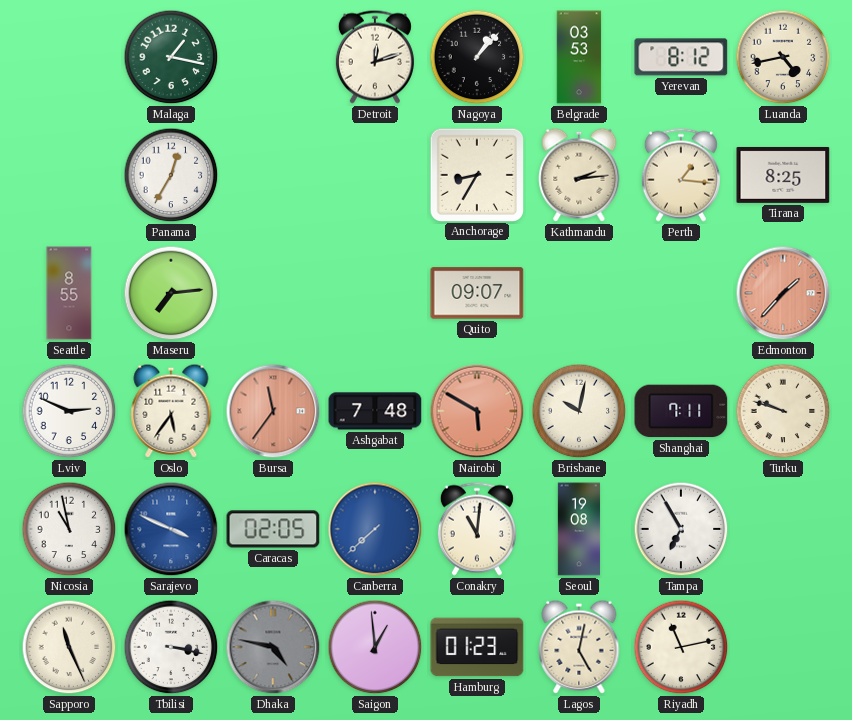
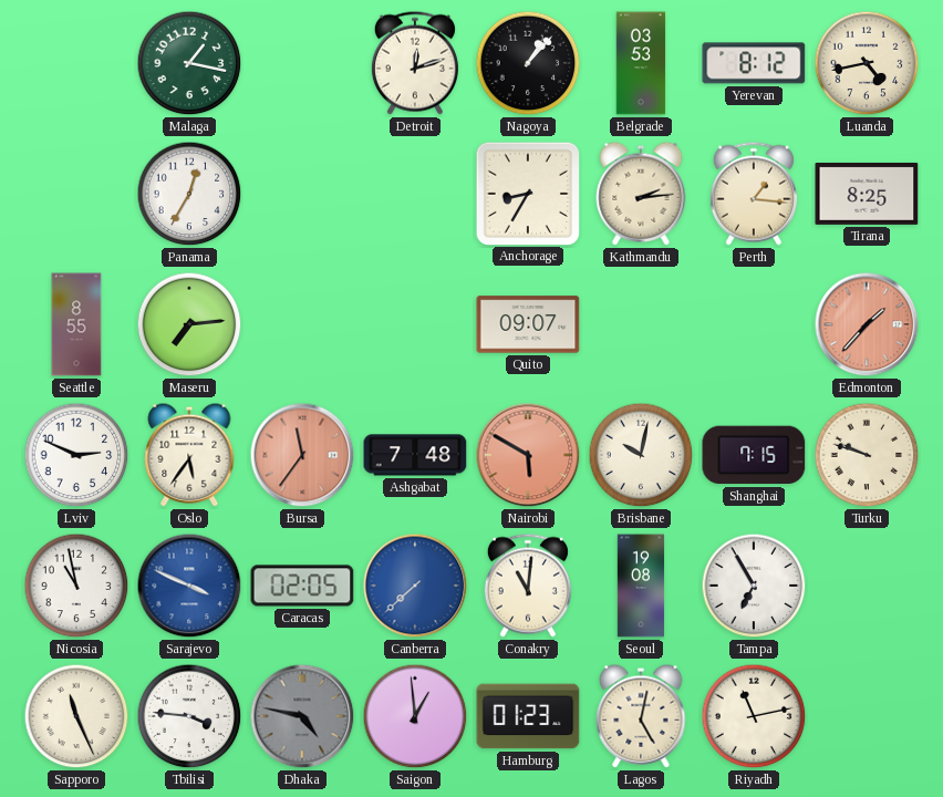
Shanghai: 7:11 -> 7:15
Tbilisi: 3:17 -> 3:46
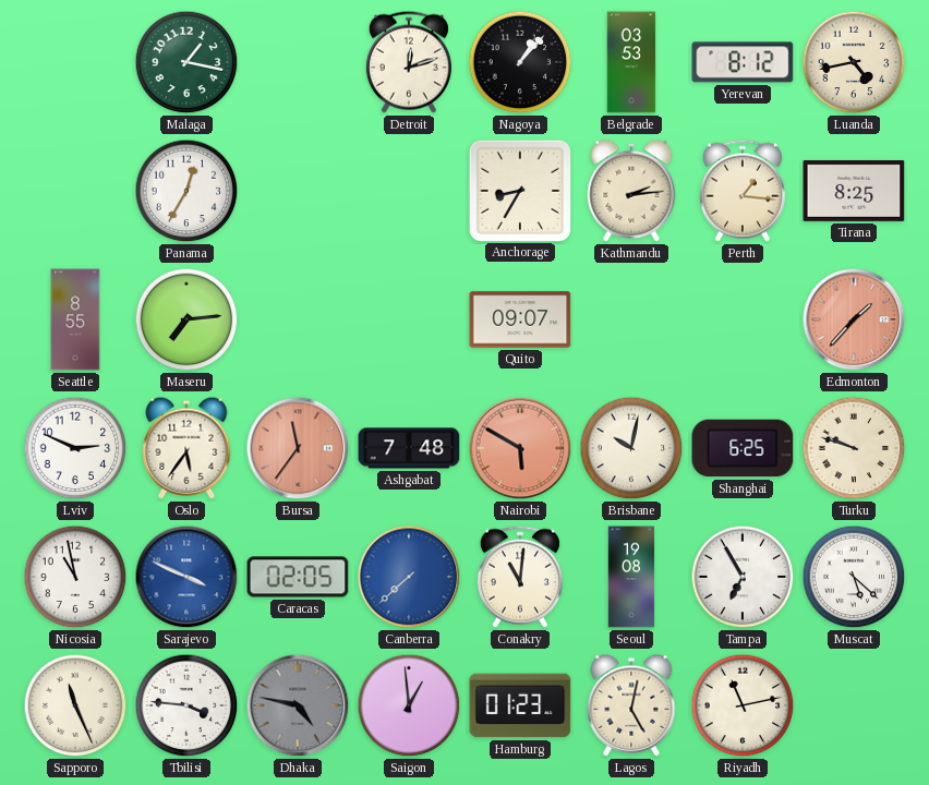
Shanghai: 7:15 -> 6:25
Muscat: none -> 5:22
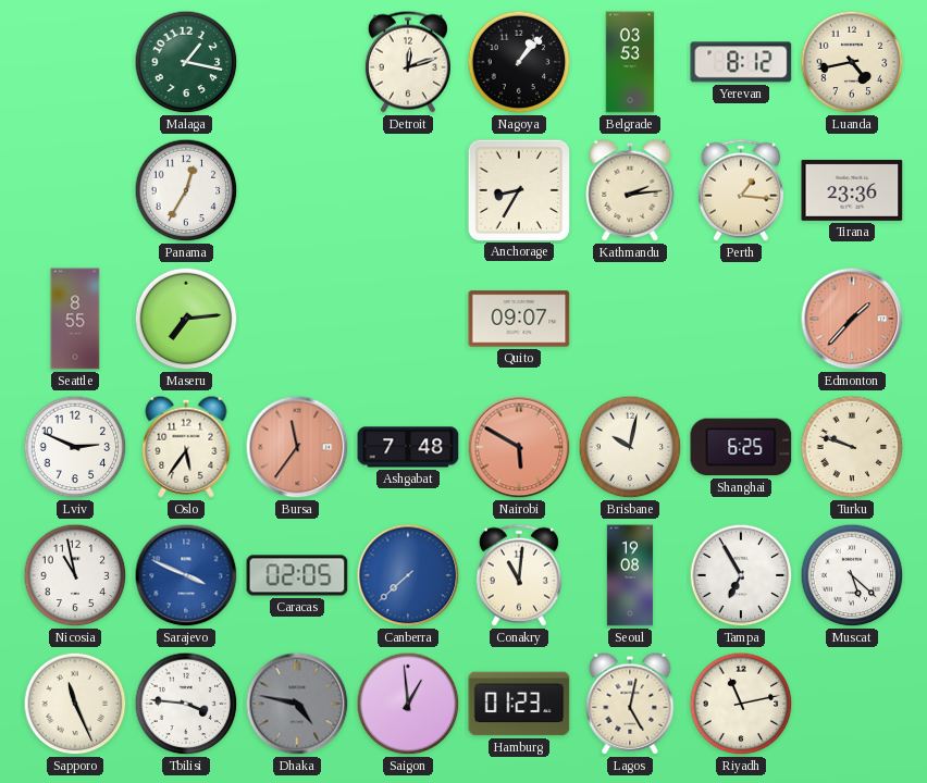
Tirana: 8:25 -> 23:36
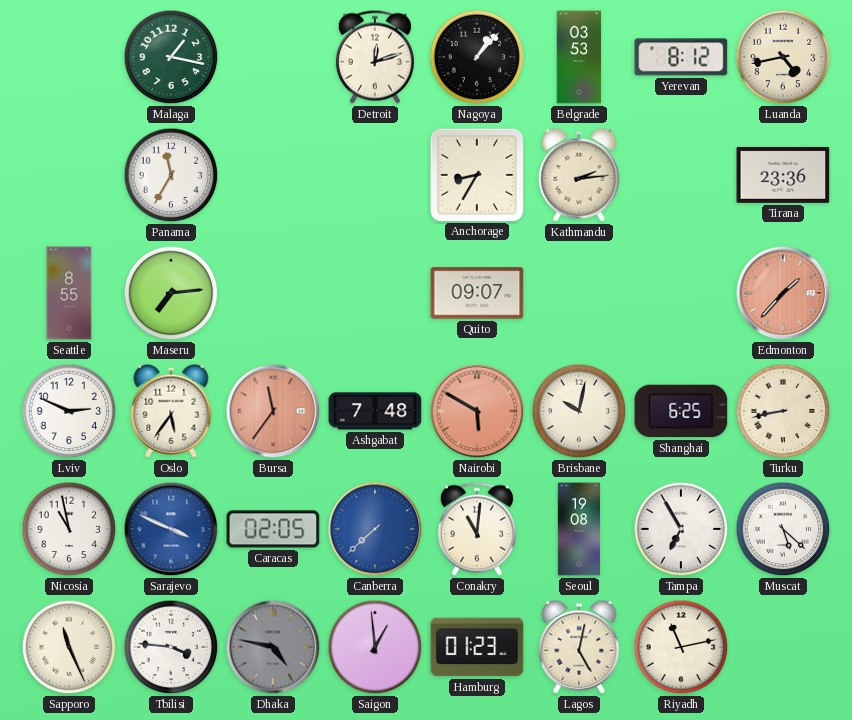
Panama: 12:35 -> 11:35
Perth: 1:16 -> none
Turku: 9:48 -> 8:43
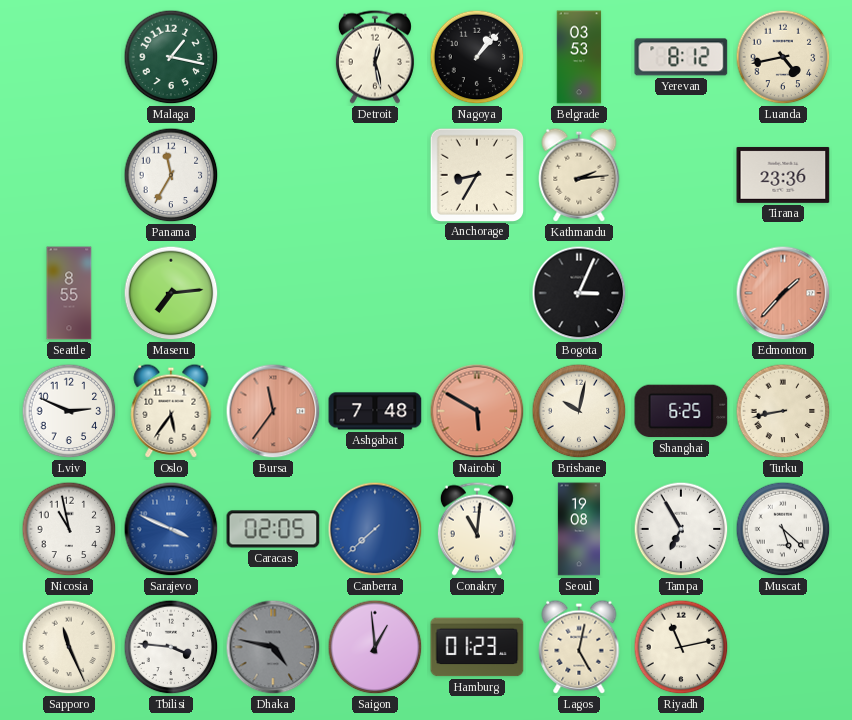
Detroit: 12:12 -> 12:28
Quito: 09:07 -> none
Bogota: none -> 3:04
